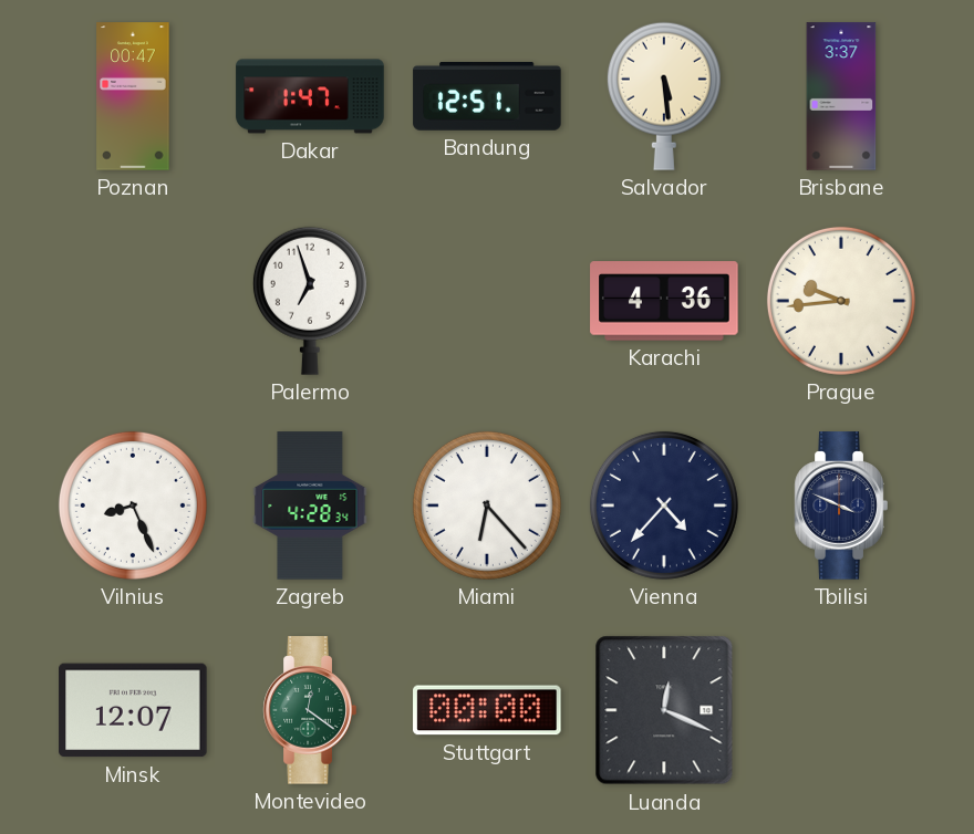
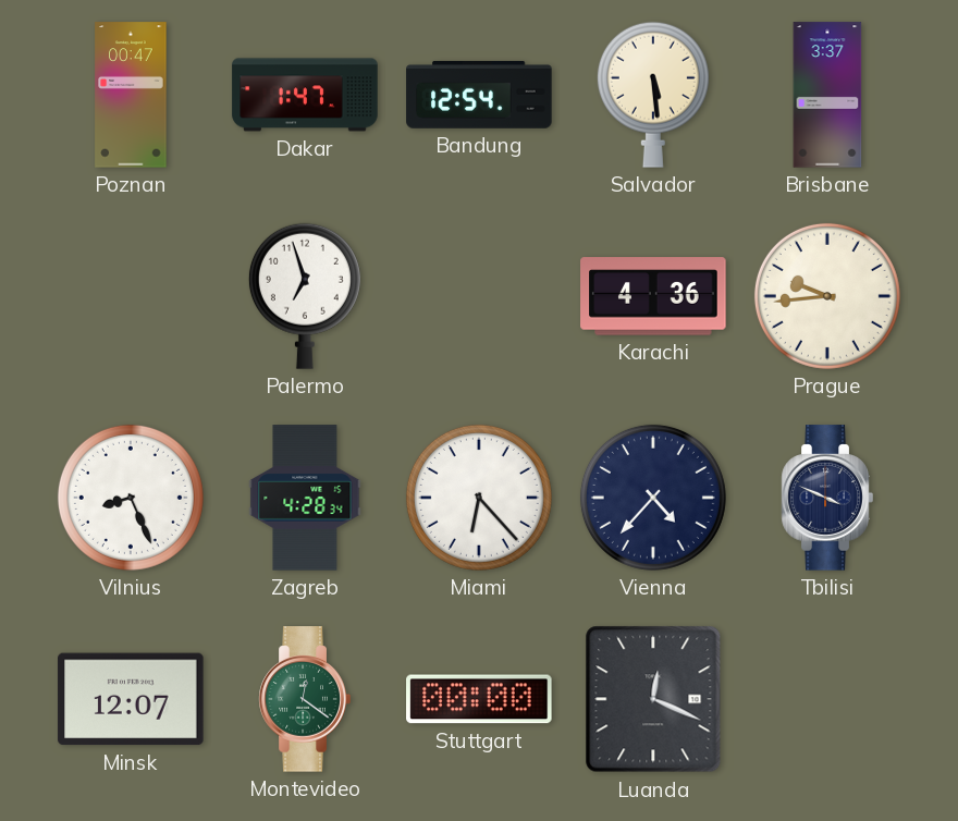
Bandung: 12:51 -> 12:54
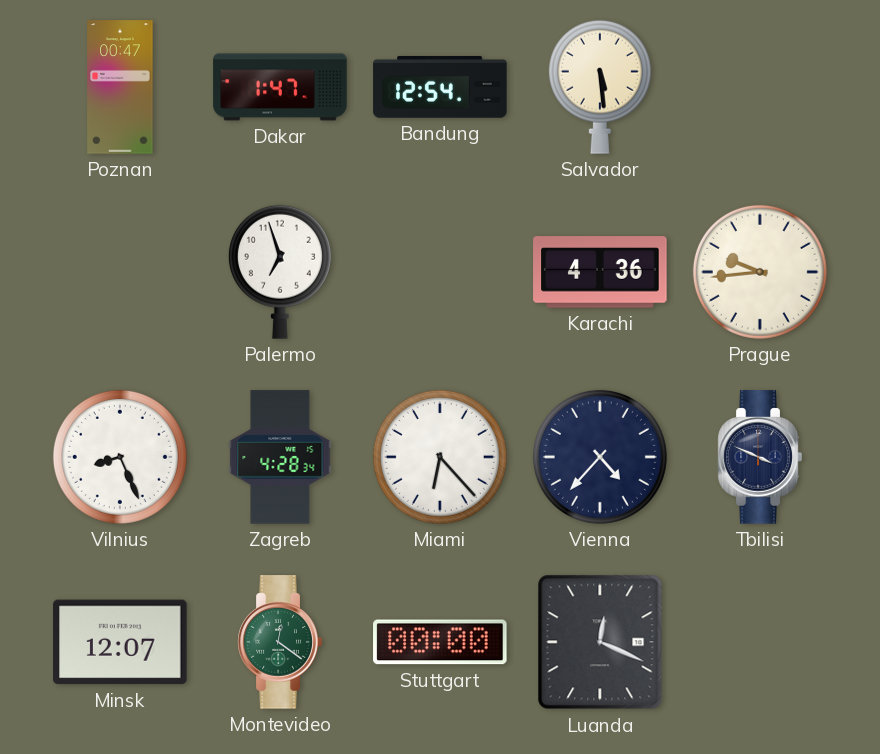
Brisbane: 3:37 -> none
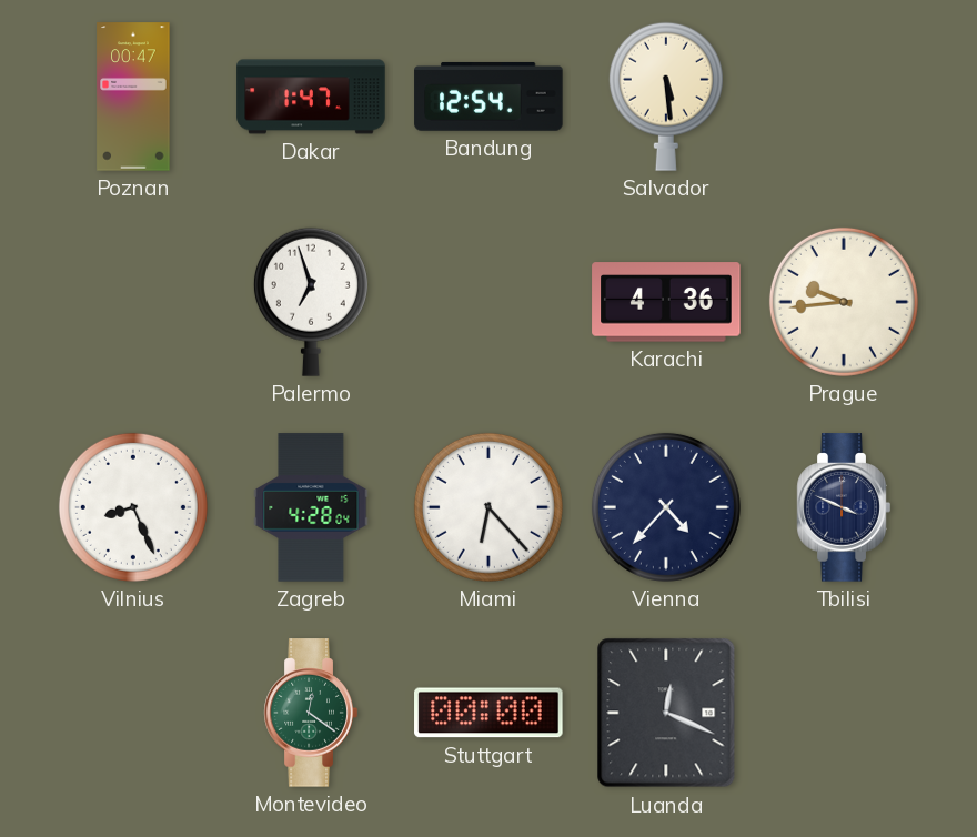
Zagreb: 4:28:34 -> 4:28:04
Minsk: 12:07 -> none
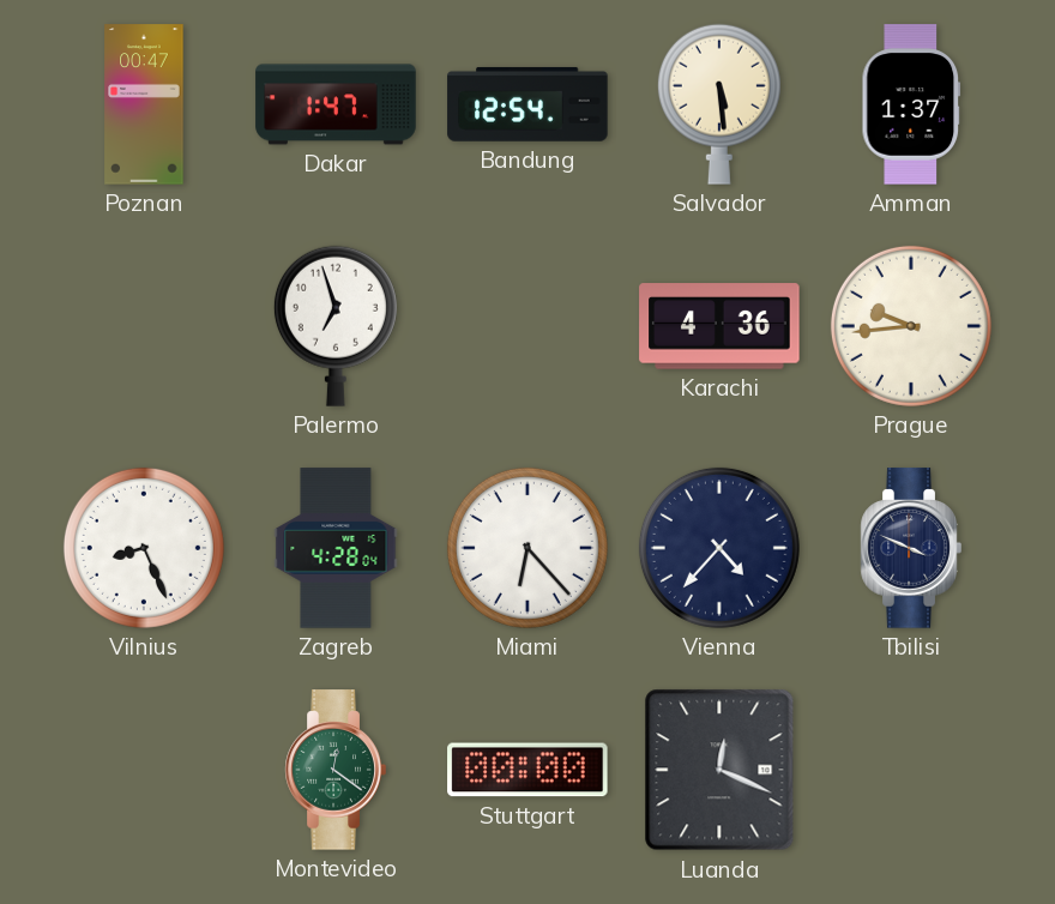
Amman: none -> 1:37
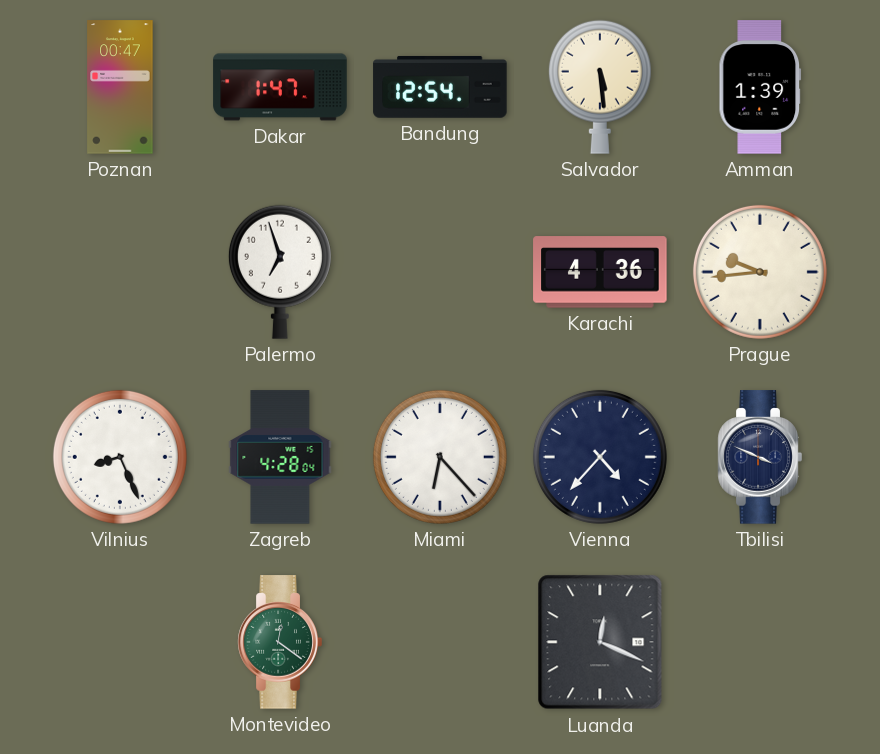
Amman: 1:37 -> 1:39
Stuttgart: 00:00 -> none
